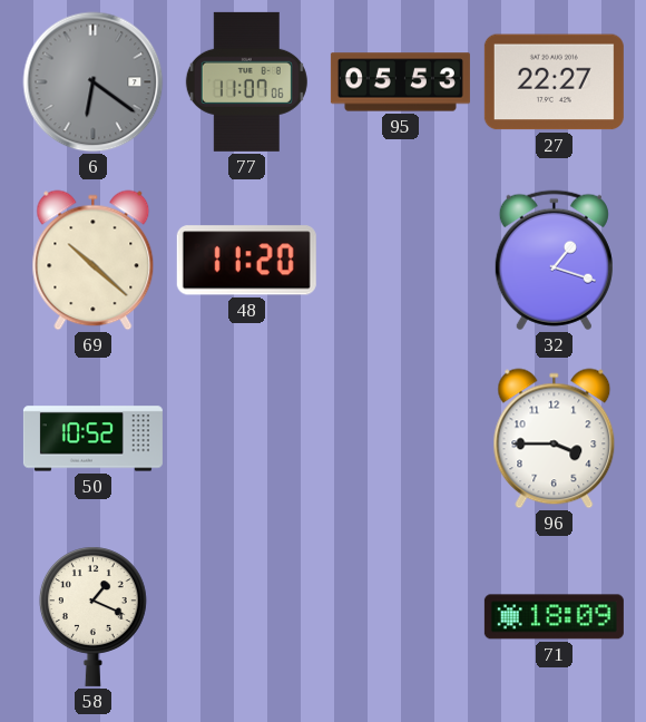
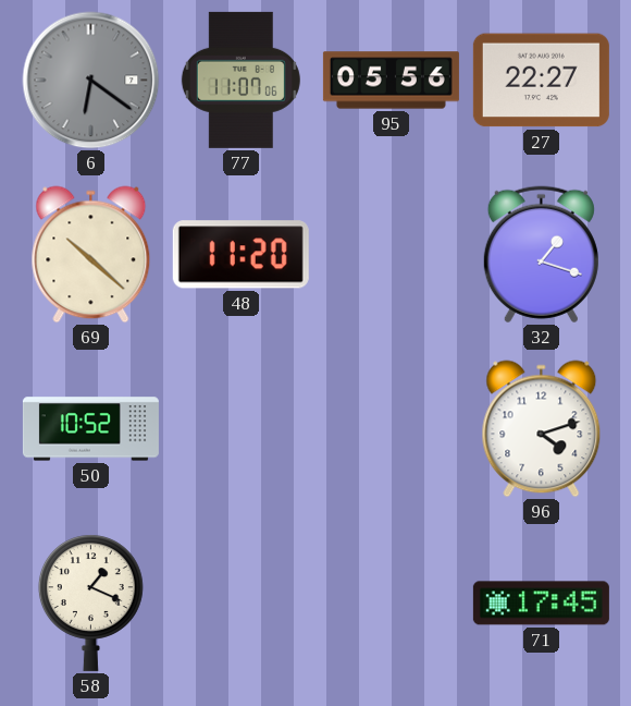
95: 05:53 -> 05:56
96: 3:45 -> 4:12
71: 18:09 -> 17:45
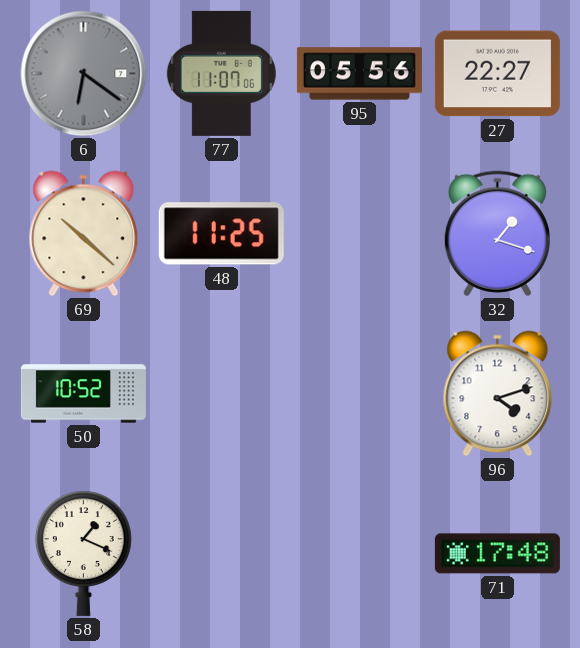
48: 11:20 -> 11:25
71: 17:45 -> 17:48
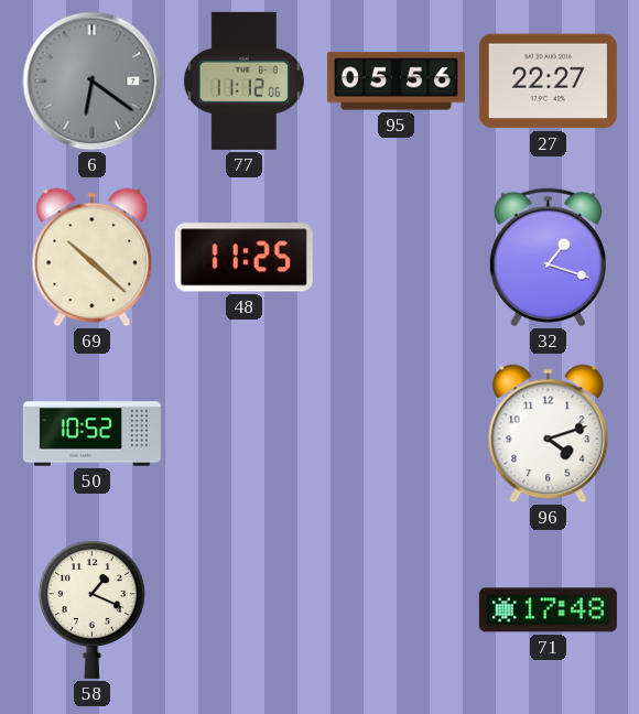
77: 11:07 -> 11:12
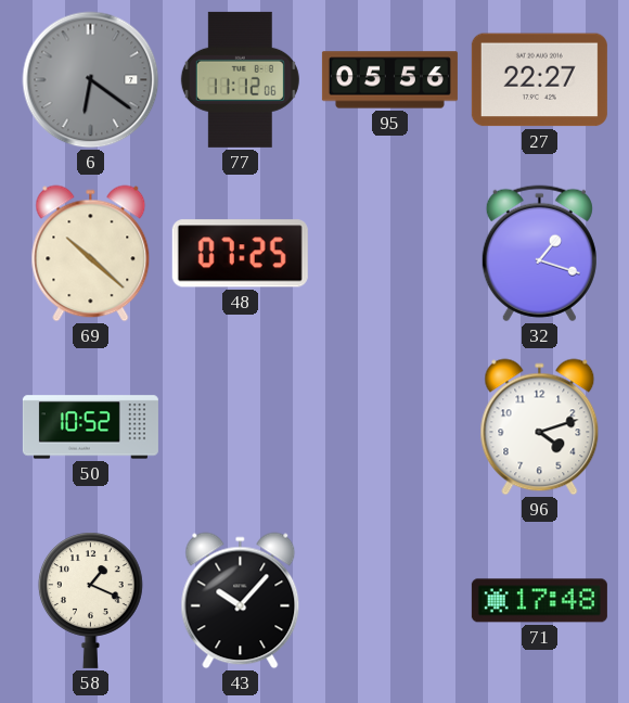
48: 11:25 -> 07:25
43: none -> 10:07
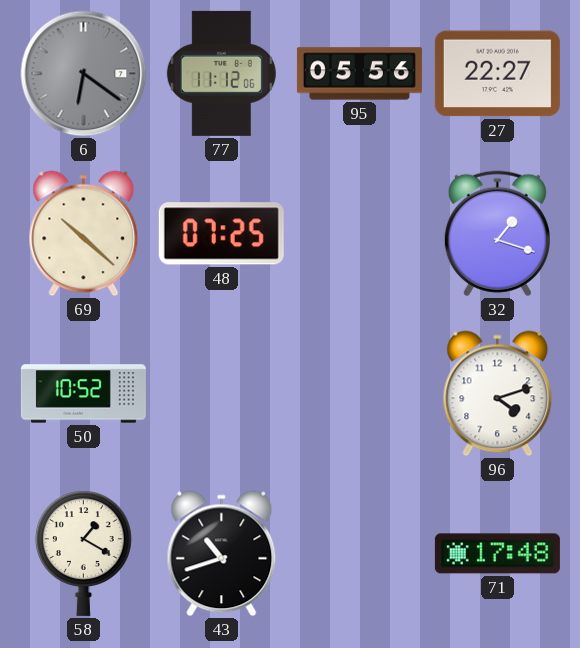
58: 1:19 -> 1:20
43: 10:07 -> 10:42
